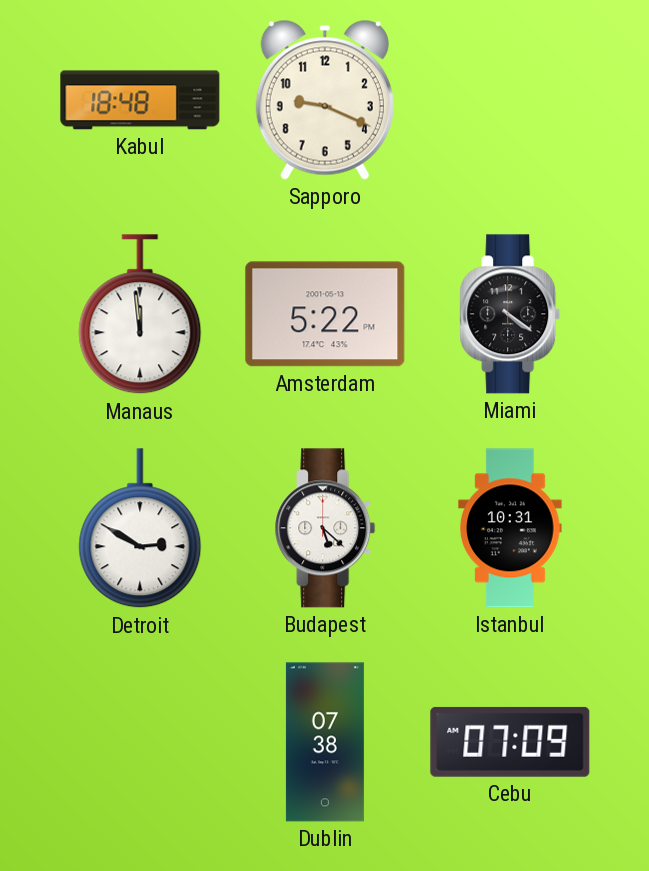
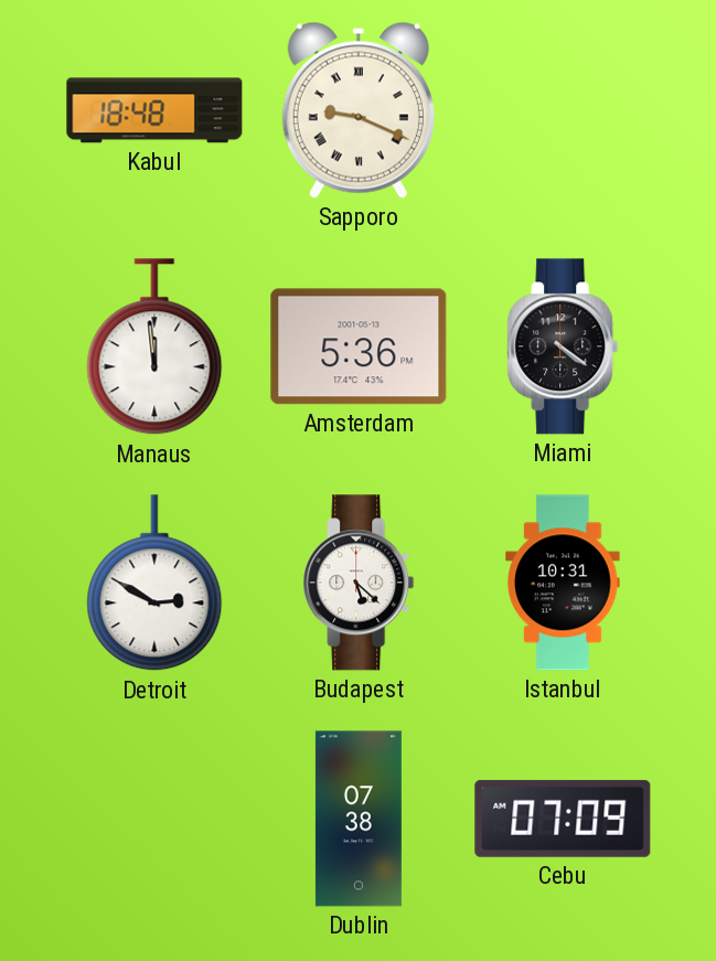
Sapporo numerals: Arabic -> Roman
Amsterdam: 5:22 -> 5:36
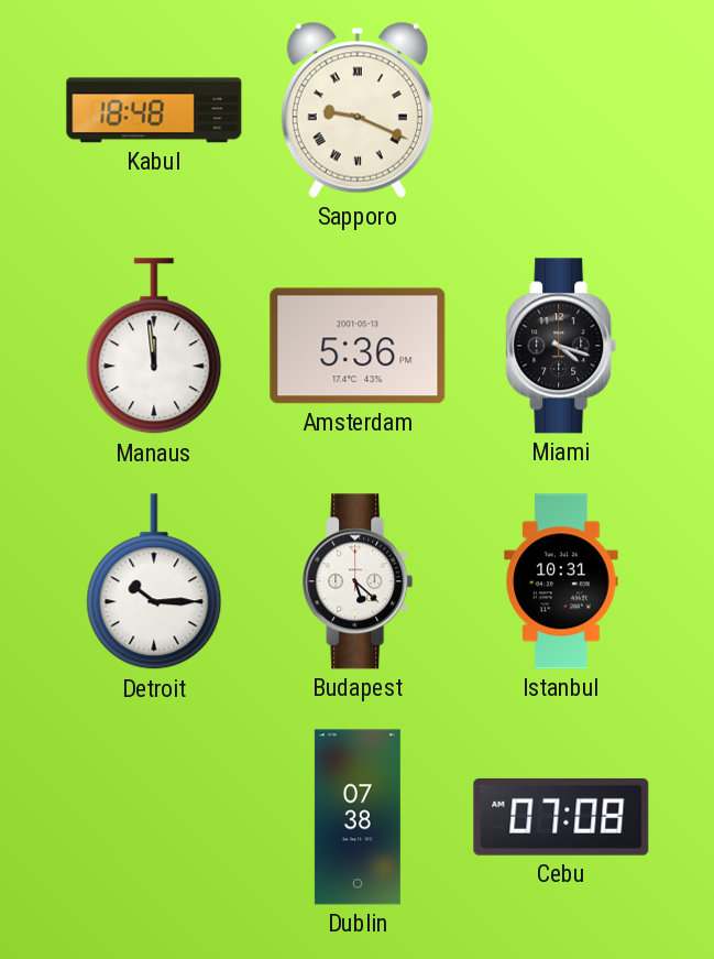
Miami: 4:21 -> 4:18
Detroit: 2:50 -> 10:15
Cebu: 07:09 -> 07:08
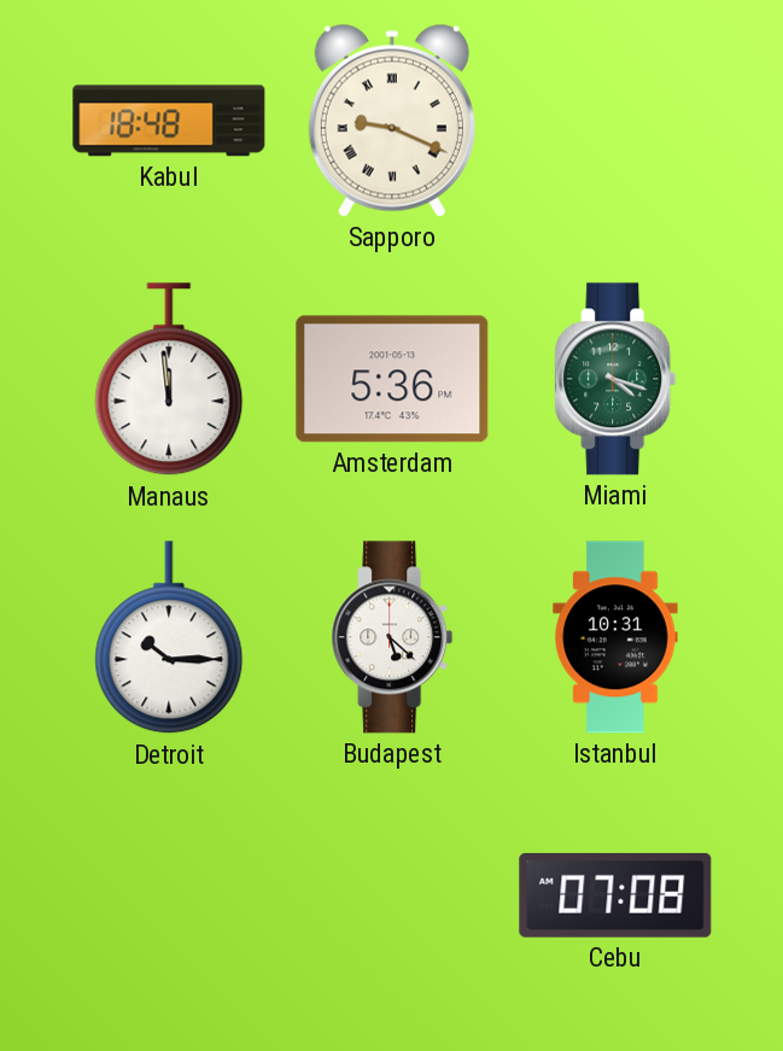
Miami dial: black -> green
Dublin: 07:38 -> none
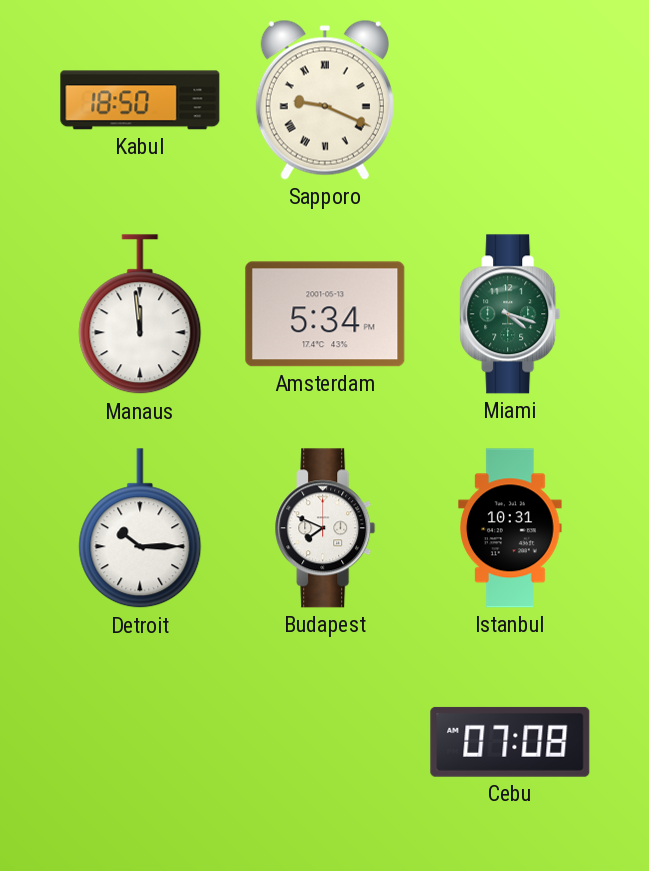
Kabul: 18:48 -> 18:50
Amsterdam: 5:36 -> 5:34
Budapest: 5:22 -> 7:49
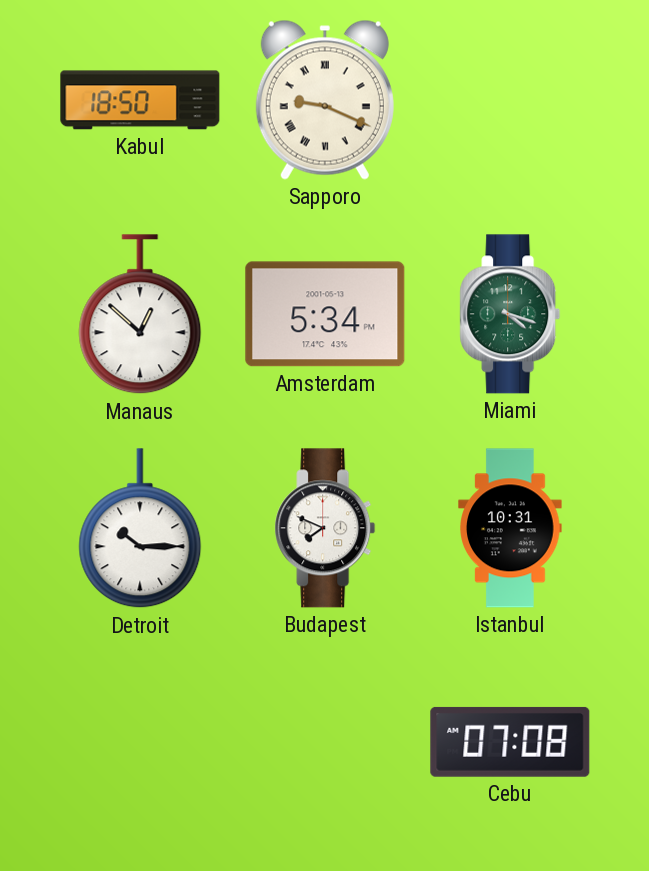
Manaus: 11:59 -> 12:52
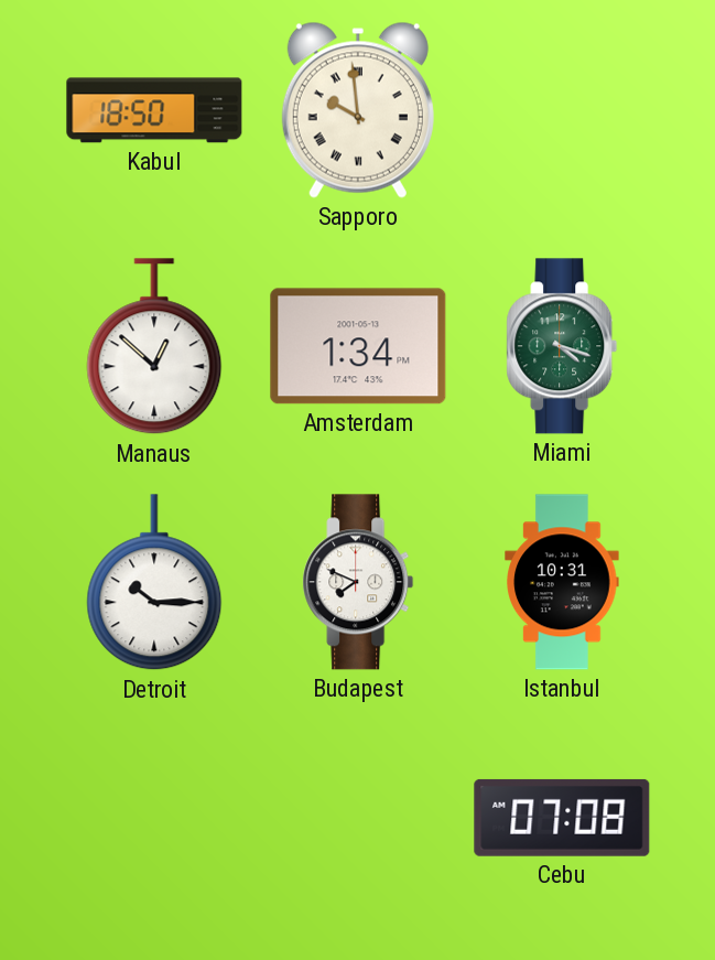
Sapporo: 9:19 -> 9:59
Amsterdam: 5:34 -> 1:34
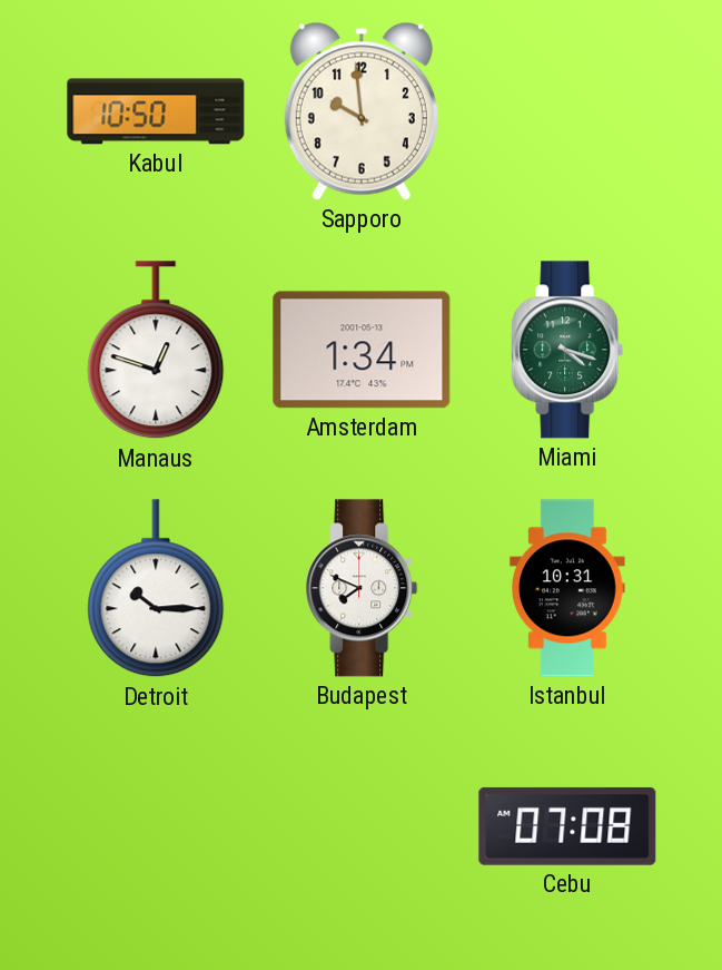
Kabul: 18:50 -> 10:50
Sapporo numerals: Roman -> Arabic
Manaus: 12:52 -> 12:48
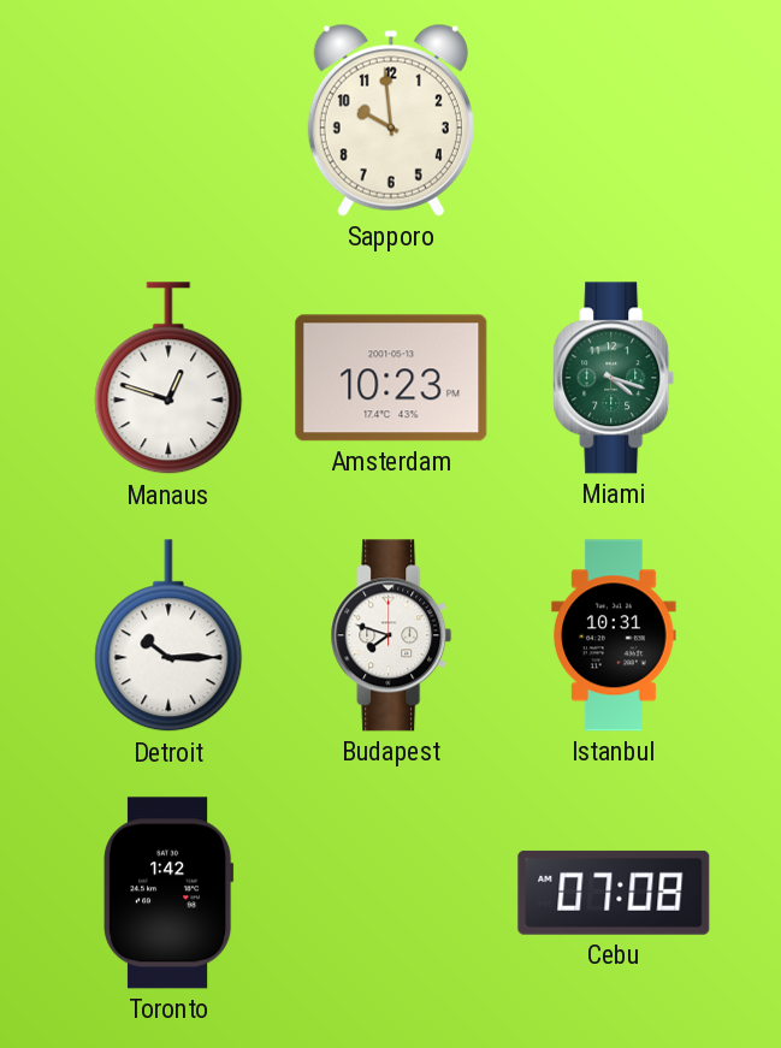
Kabul: 10:50 -> none
Amsterdam: 1:34 -> 10:23
Budapest: 7:49 -> 7:48
Toronto: none -> 1:42
